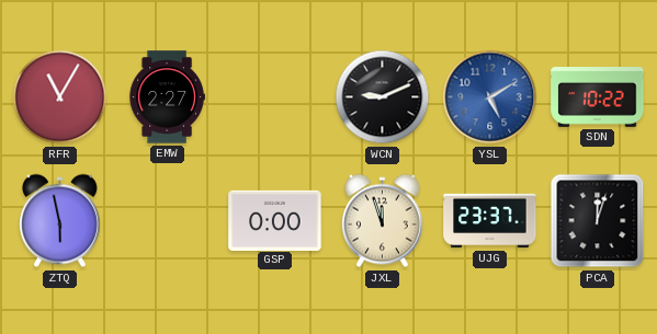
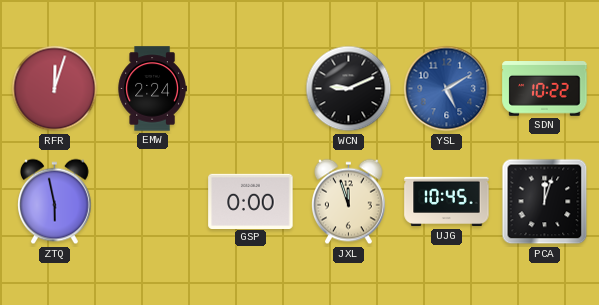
RFR: 11:05 -> 12:03
EMW: 2:27 -> 2:24
UJG: 23:37 -> 10:45
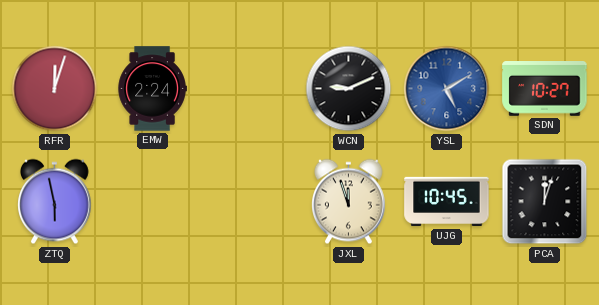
SDN: 10:22 -> 10:27
GSP: 0:00 -> none
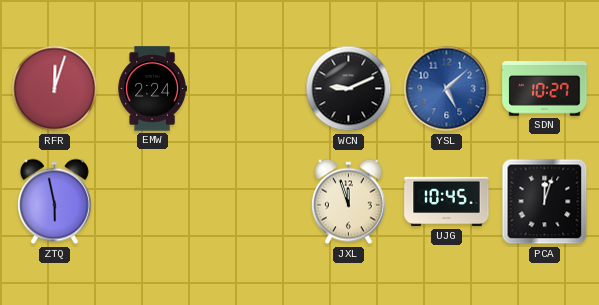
YSL: 5:10 -> 5:08
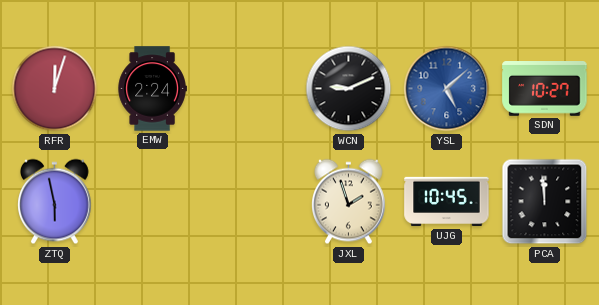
JXL: 11:57 -> 1:57
PCA: 12:03 -> 11:59
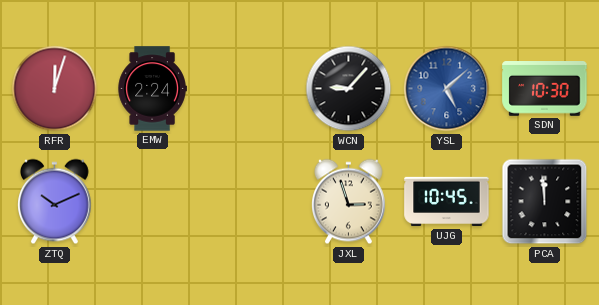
WCN: 9:11 -> 9:07
SDN: 10:27 -> 10:30
ZTQ: 5:58 -> 10:11
JXL: 1:57 -> 2:57
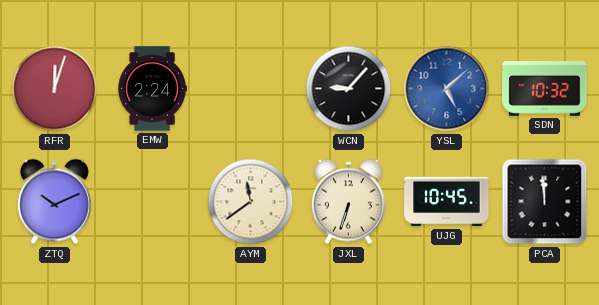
SDN: 10:30 -> 10:32
AYM: none -> 11:39
JXL: 2:57 -> 6:33
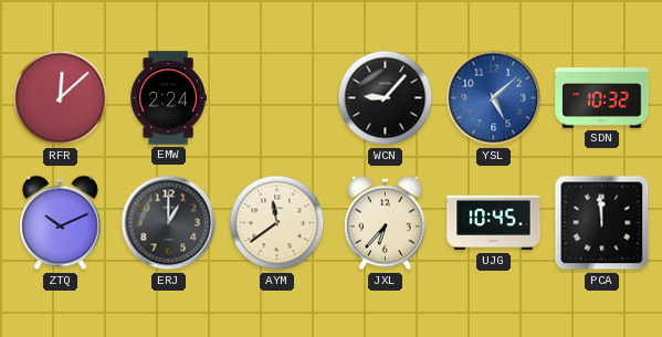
RFR: 12:03 -> 12:08
ERJ: none -> 1:00
JXL: 6:33 -> 6:37
